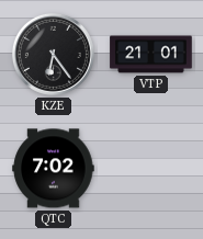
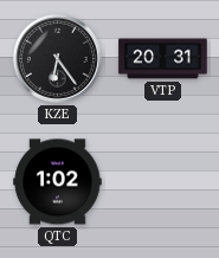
VTP: 21:01 -> 20:31
QTC: 7:02 -> 1:02
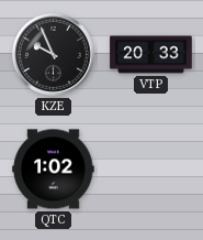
KZE: 6:24 -> 9:56
VTP: 20:31 -> 20:33
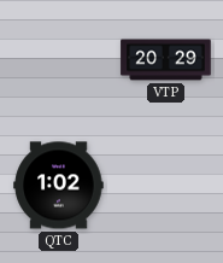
KZE: 9:56 -> none
VTP: 20:33 -> 20:29
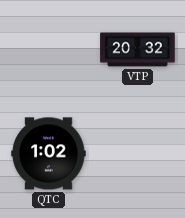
VTP: 20:29 -> 20:32
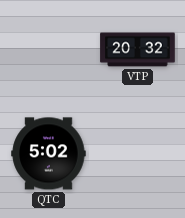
QTC: 1:02 -> 5:02
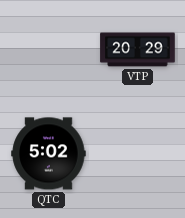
VTP: 20:32 -> 20:29
